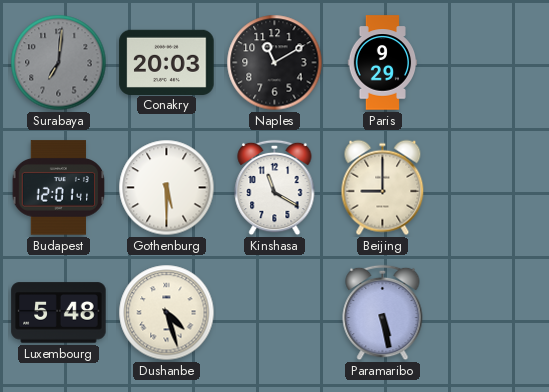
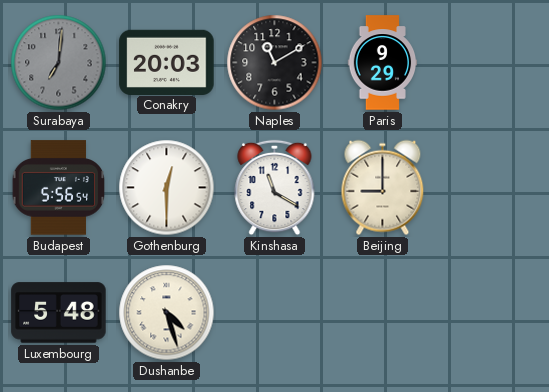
Budapest: 12:01 -> 5:56
Gothenburg: 5:30 -> 12:30
Paramaribo: 5:28 -> none
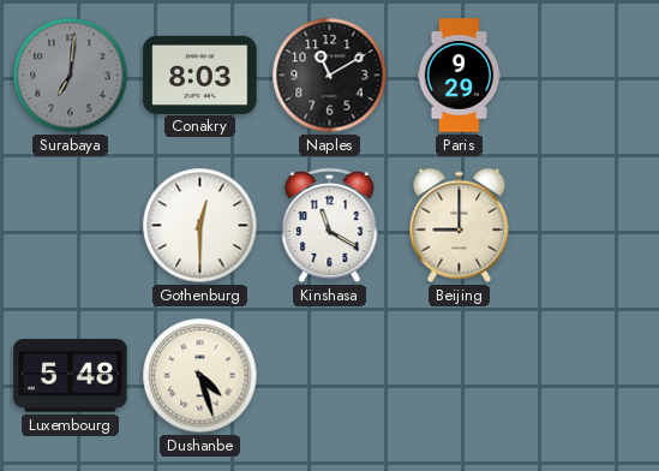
Conakry: 20:03 -> 8:03
Budapest: 5:56 -> none
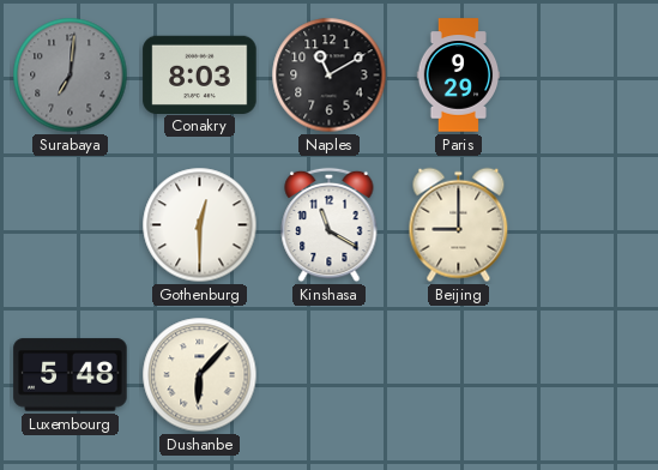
Dushanbe: 4:27 -> 6:07
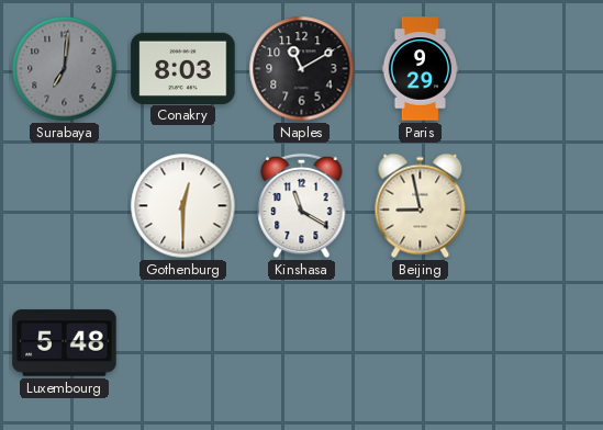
Beijing: 9:00 -> 8:58
Dushanbe: 6:07 -> none
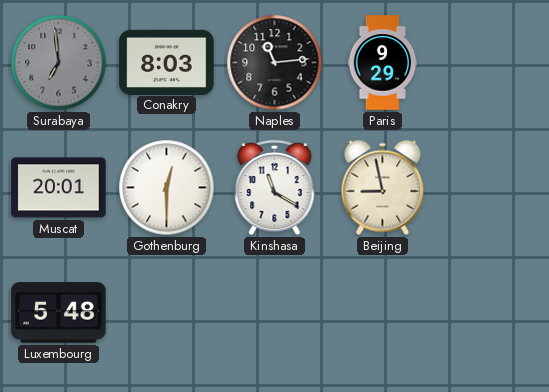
Surabaya: 7:01 -> 6:59
Naples: 11:10 -> 11:14
Muscat: none -> 20:01
